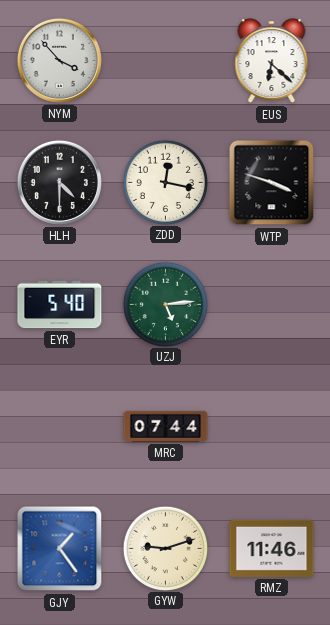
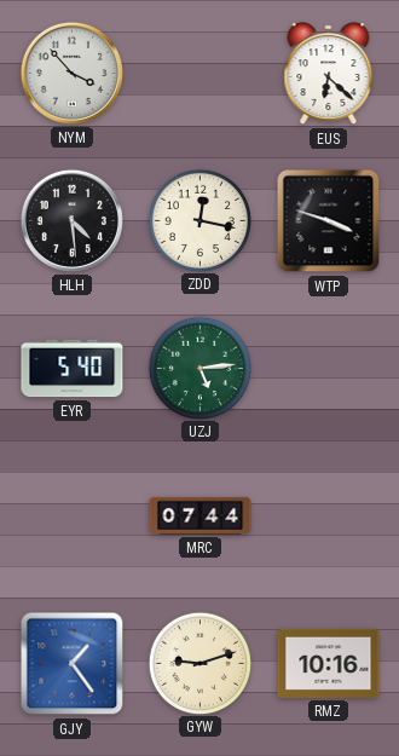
HLH: 4:30 -> 4:29
RMZ: 11:46 -> 10:16
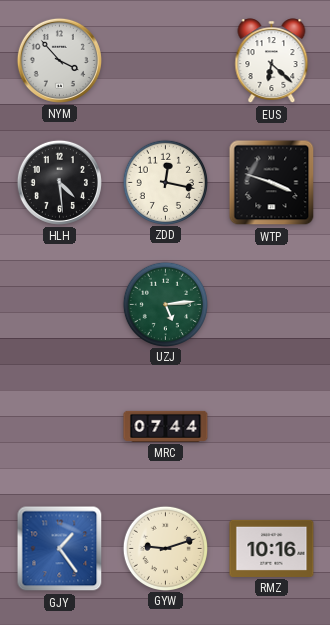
EYR: 5:40 -> none
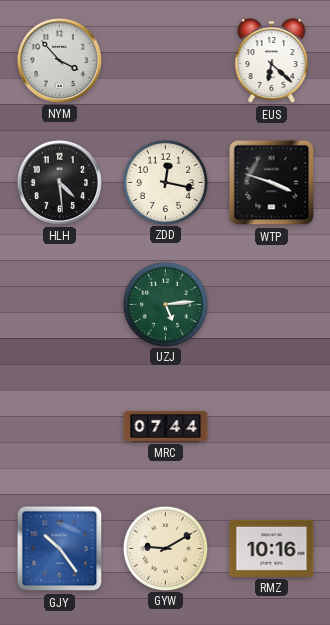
GJY: 1:24 -> 10:24
GYW: 9:12 -> 9:10
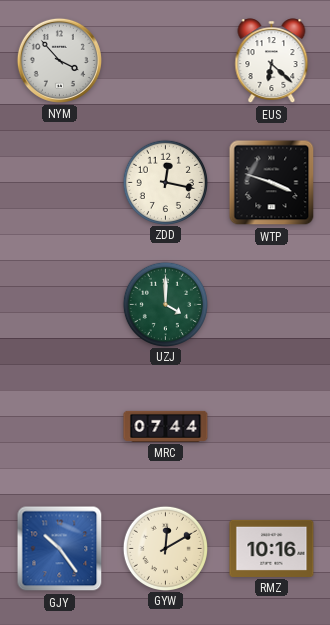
HLH: 4:29 -> none
UZJ: 5:14 -> 4:00
GYW: 9:10 -> 12:10
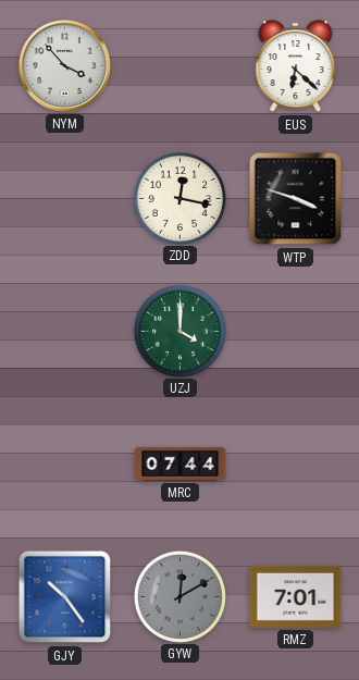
GYW dial: cream -> grey
RMZ: 10:16 -> 7:01
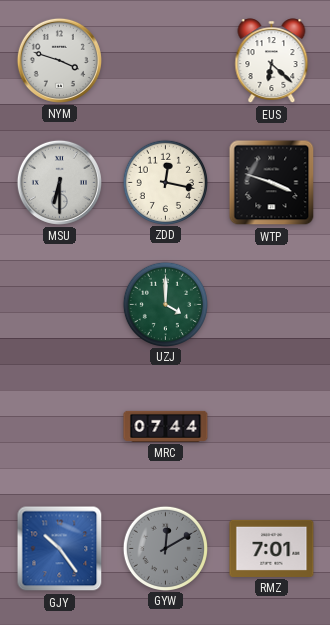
NYM: 3:53 -> 3:48
MSU: none -> 6:30
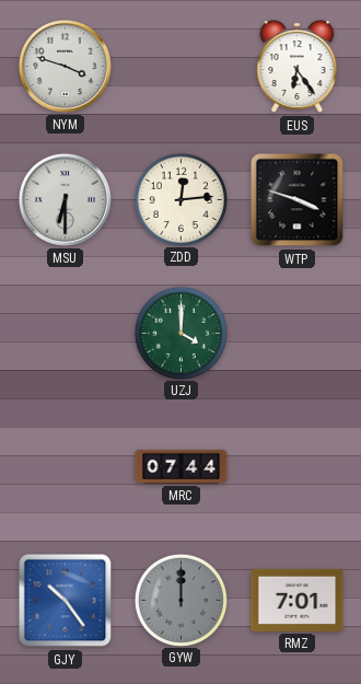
EUS: 6:22 -> 6:24
ZDD: 12:17 -> 12:14
GYW: 12:10 -> 12:00
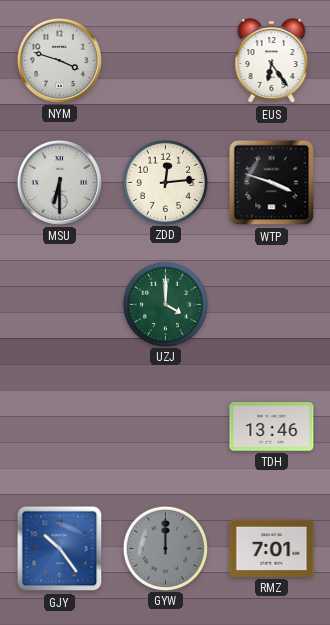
MRC: 07:44 -> none
TDH: none -> 13:46
